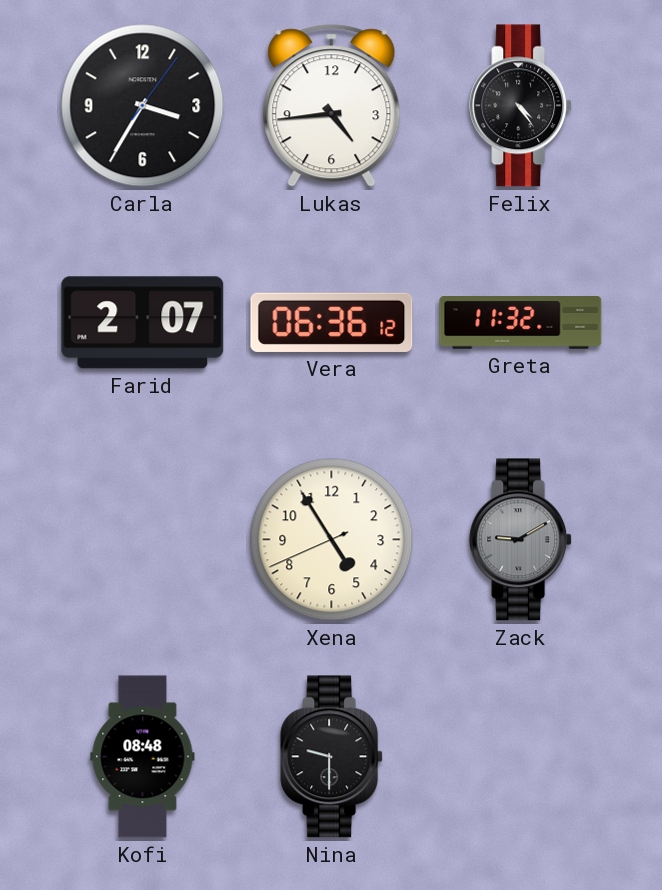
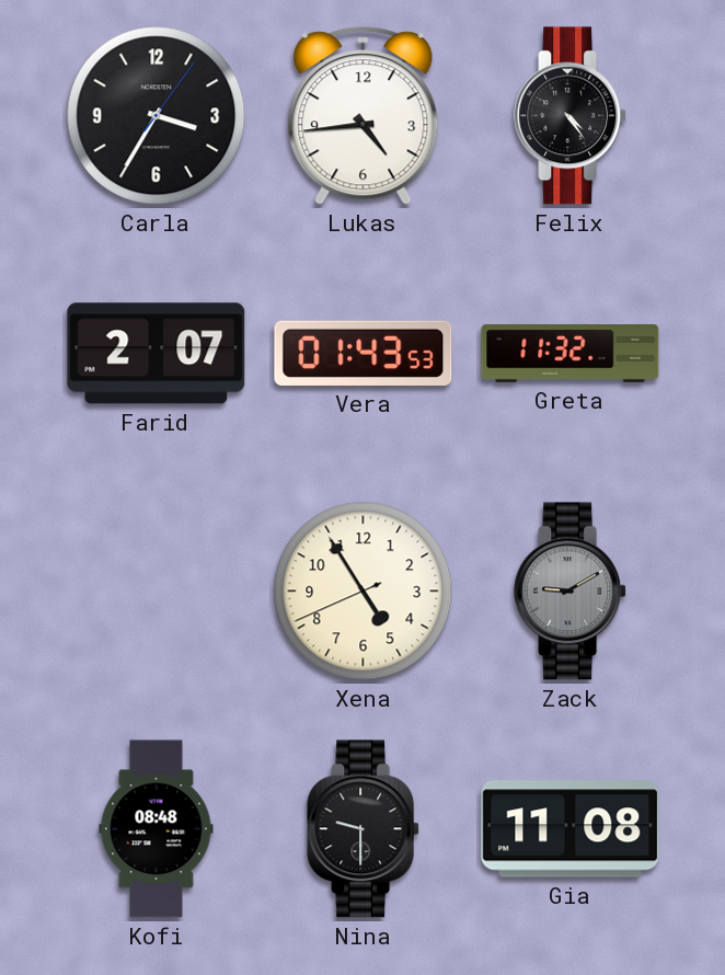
Vera: 06:36 -> 01:43
Gia: none -> 11:08
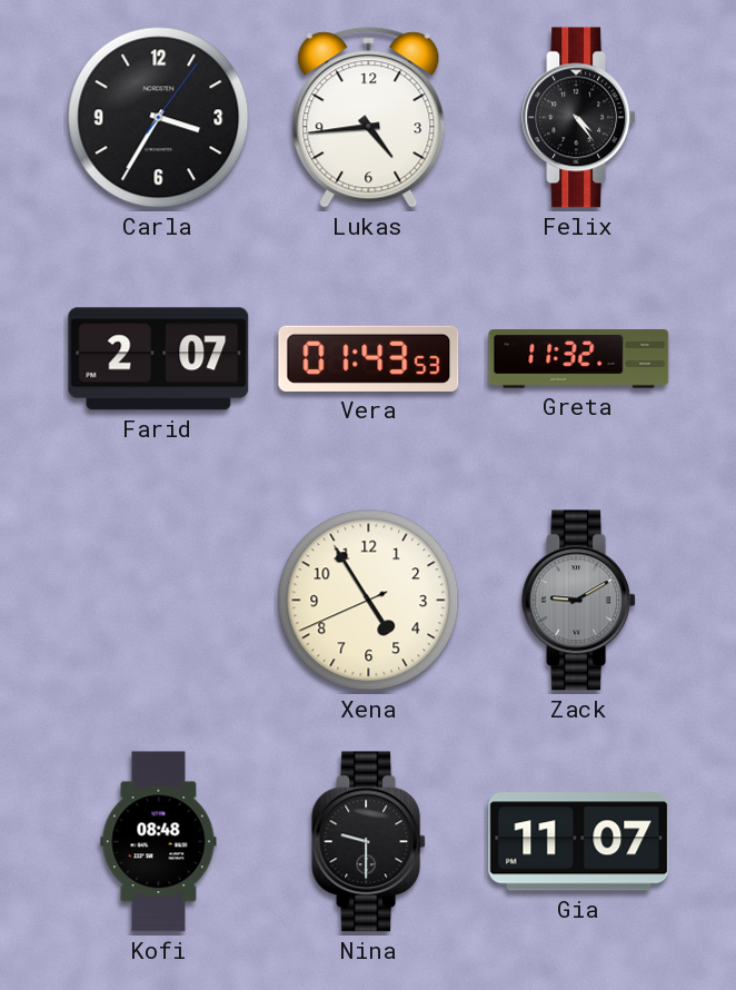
Gia: 11:08 -> 11:07
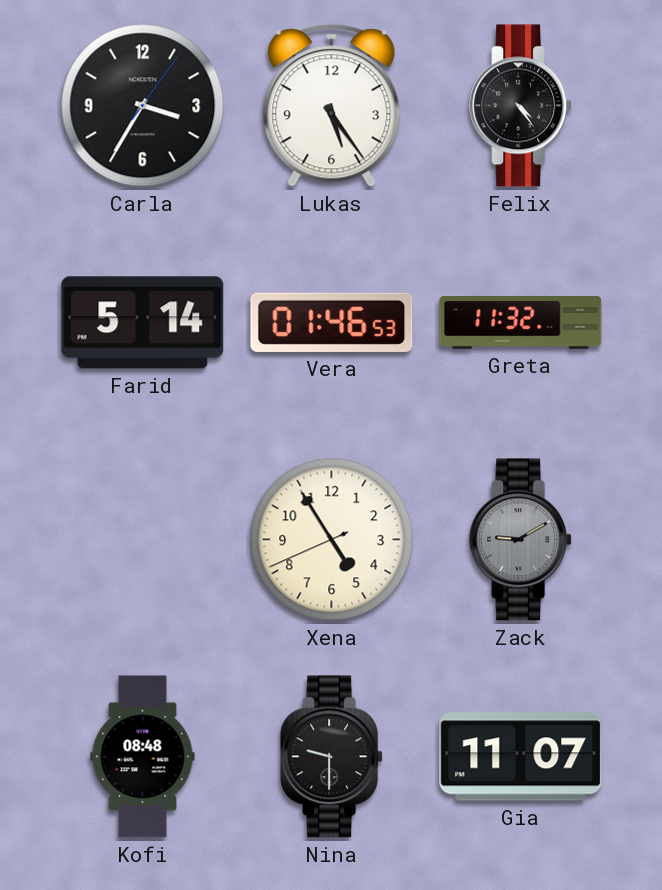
Lukas: 4:44 -> 5:24
Farid: 2:07 -> 5:14
Vera: 01:43 -> 01:46
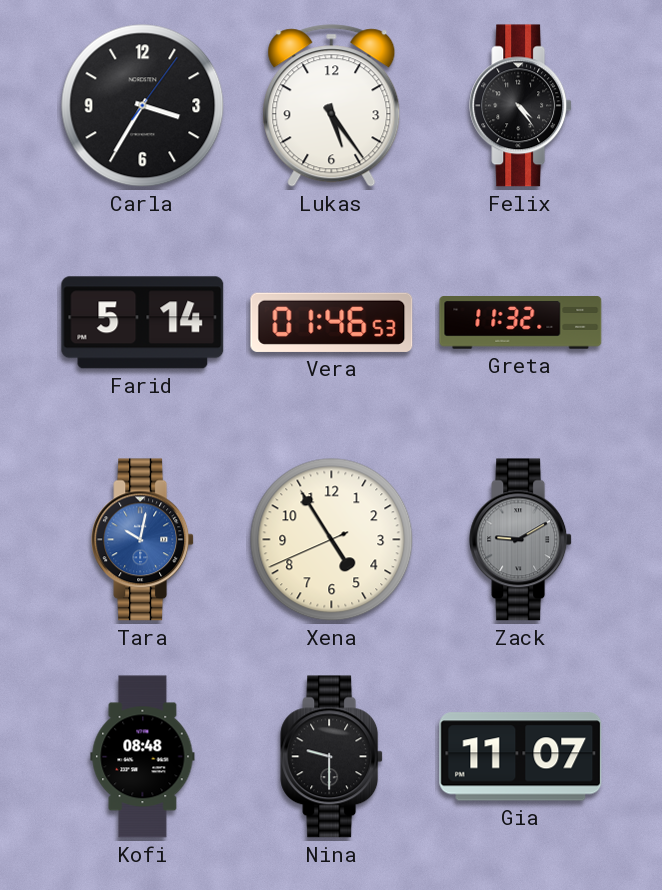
Tara: none -> 10:02
